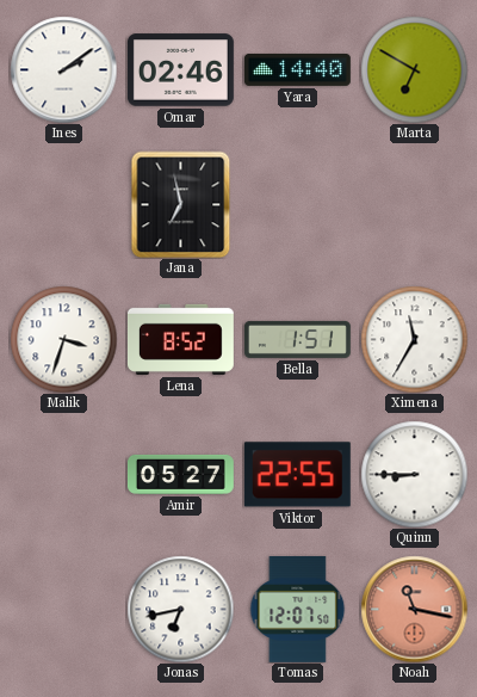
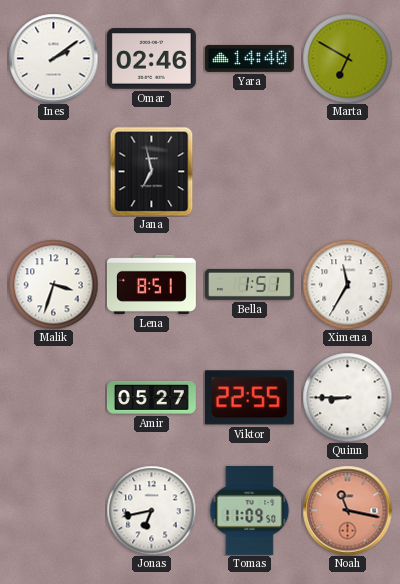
Lena: 8:52 -> 8:51
Tomas: 12:07 -> 11:09
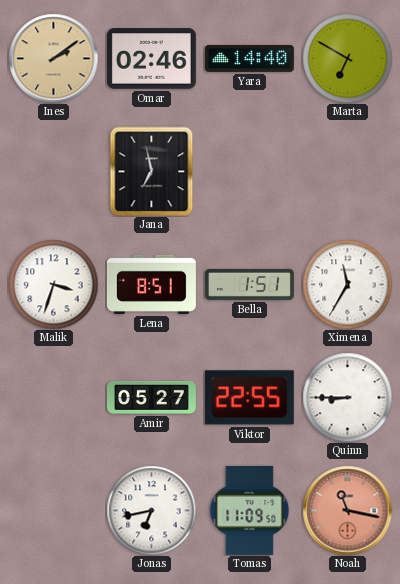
Ines dial: white -> champagne
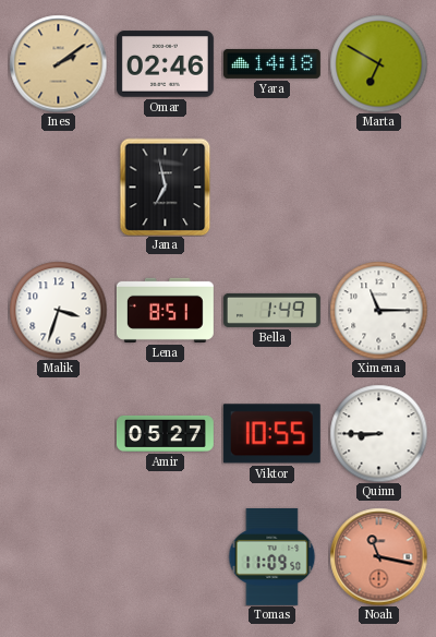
Yara: 14:40 -> 14:18
Bella: 1:51 -> 1:49
Ximena: 11:35 -> 11:15
Viktor: 22:55 -> 10:55
Jonas: 6:43 -> none
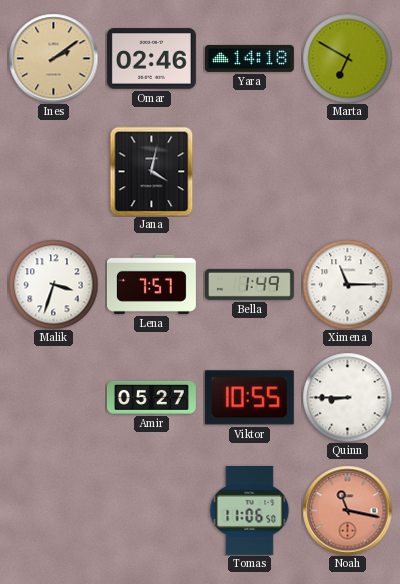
Jana: 6:58 -> 4:02
Lena: 8:51 -> 7:57
Tomas: 11:09 -> 11:06
